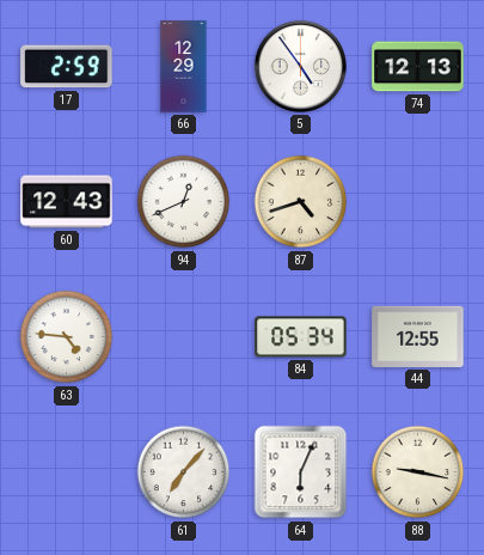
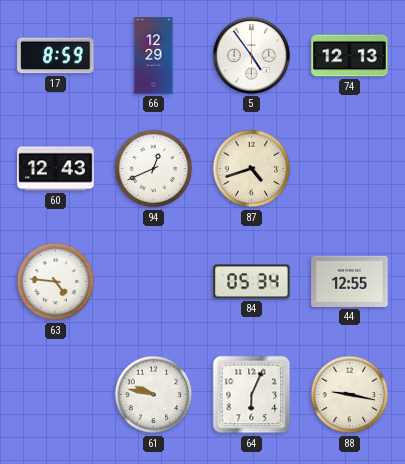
17: 2:59 -> 8:59
61: 7:07 -> 9:47
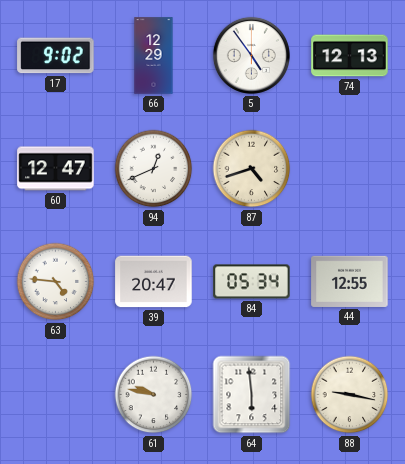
17: 8:59 -> 9:02
60: 12:43 -> 12:47
39: none -> 20:47
64: 6:04 -> 5:59
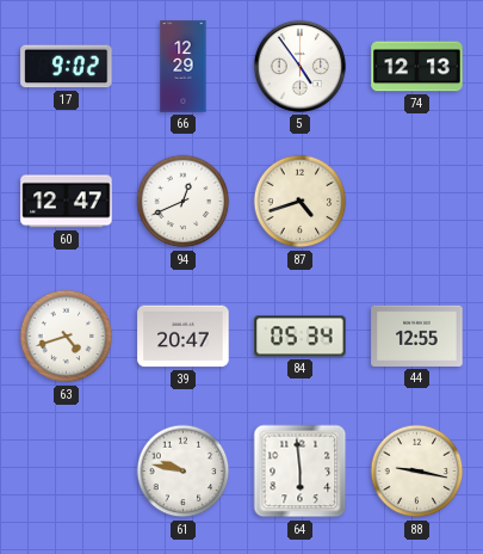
63: 4:46 -> 4:42
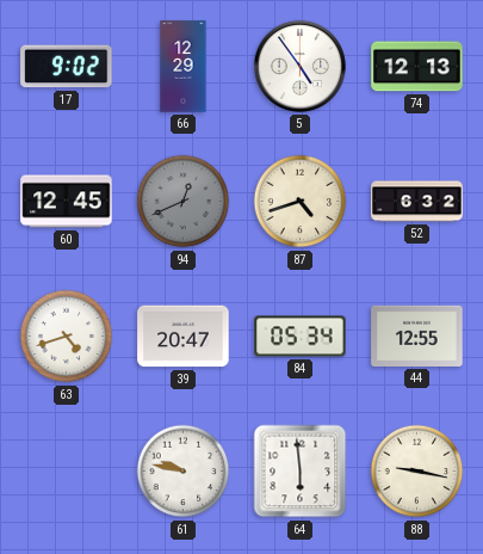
60: 12:47 -> 12:45
94 dial: white -> grey
52: none -> 6:32
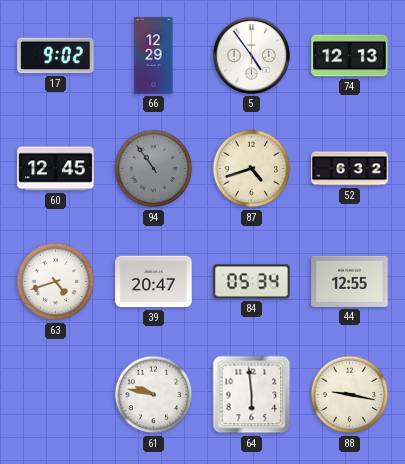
94: 12:41 -> 10:54
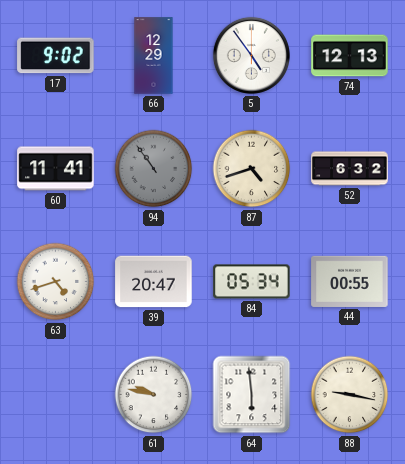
60: 12:45 -> 11:41
44: 12:55 -> 00:55
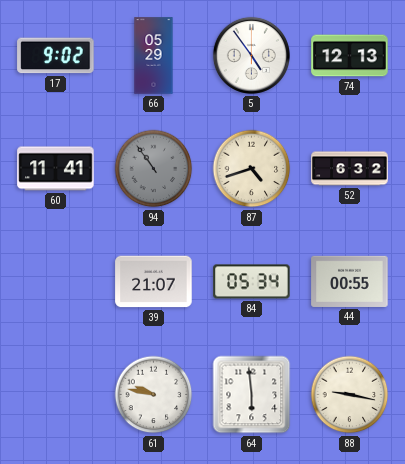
66: 12:29 -> 05:29
63: 4:42 -> none
39: 20:47 -> 21:07
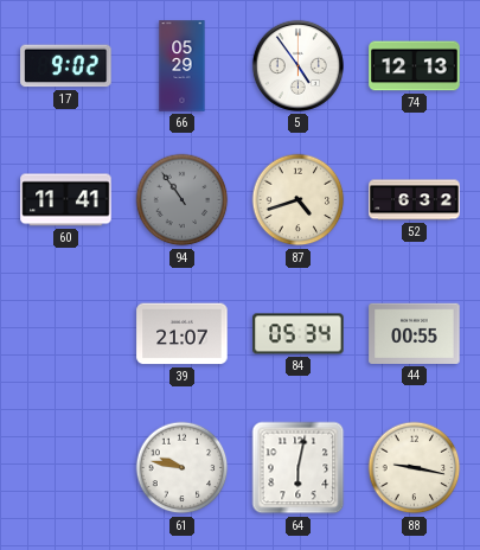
64: 5:59 -> 6:02
